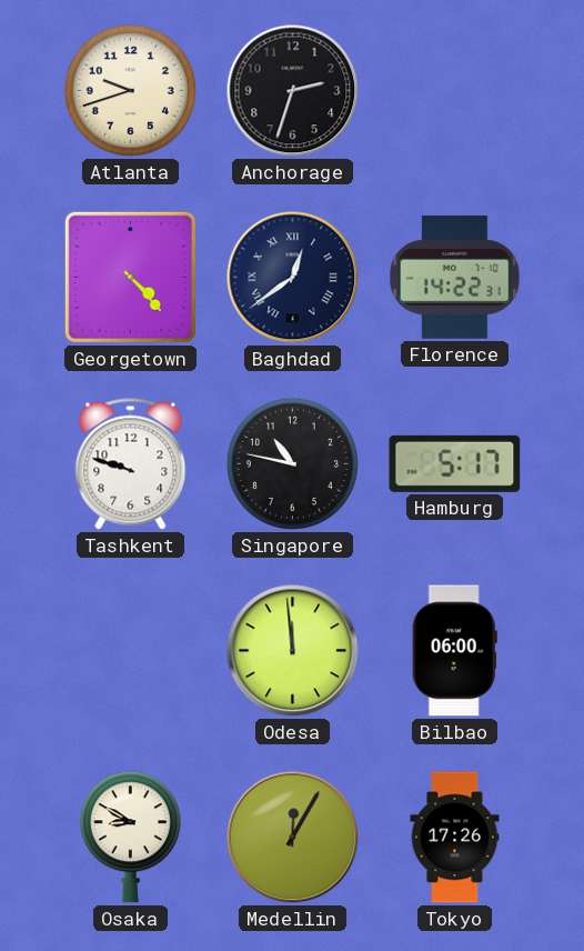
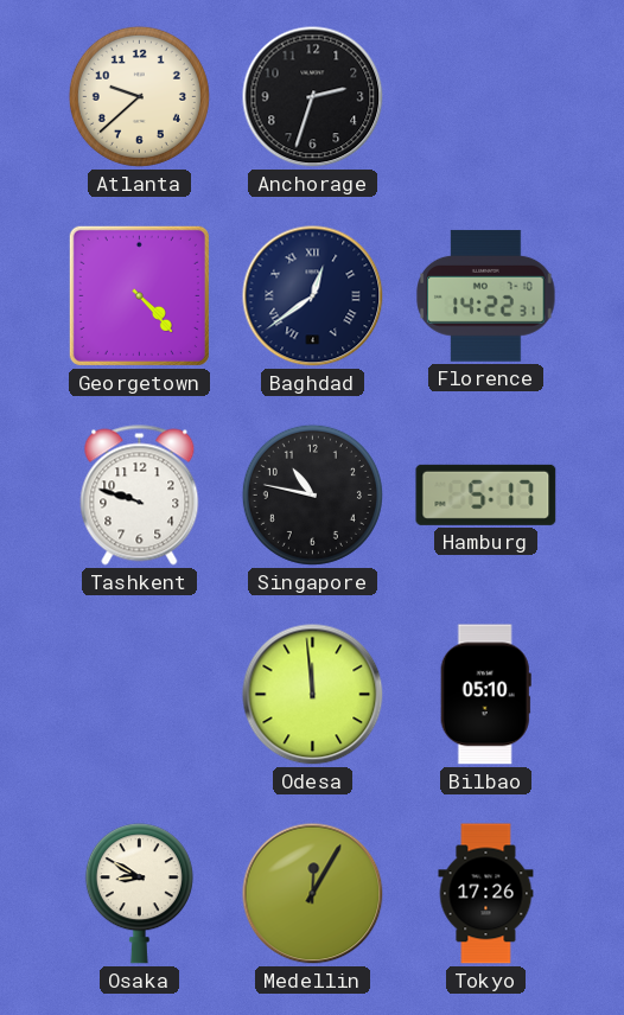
Atlanta: 9:42 -> 9:38
Bilbao: 06:00 -> 05:10
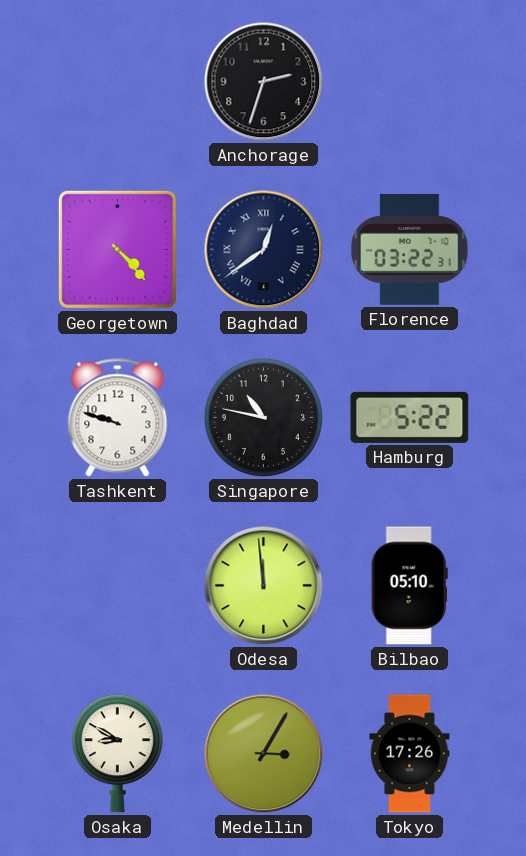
Atlanta: 9:38 -> none
Florence: 14:22 -> 03:22
Hamburg: 5:17 -> 5:22
Medellin: 12:05 -> 3:05
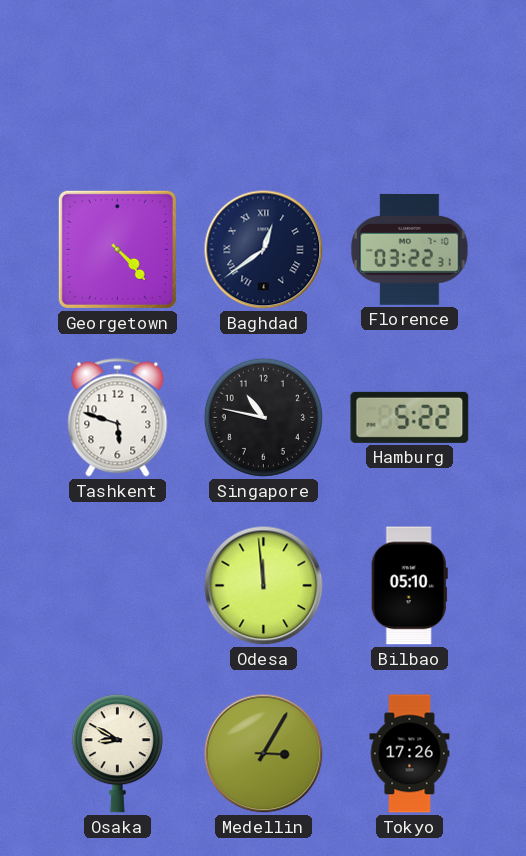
Anchorage: 2:33 -> none
Tashkent: 9:48 -> 5:48
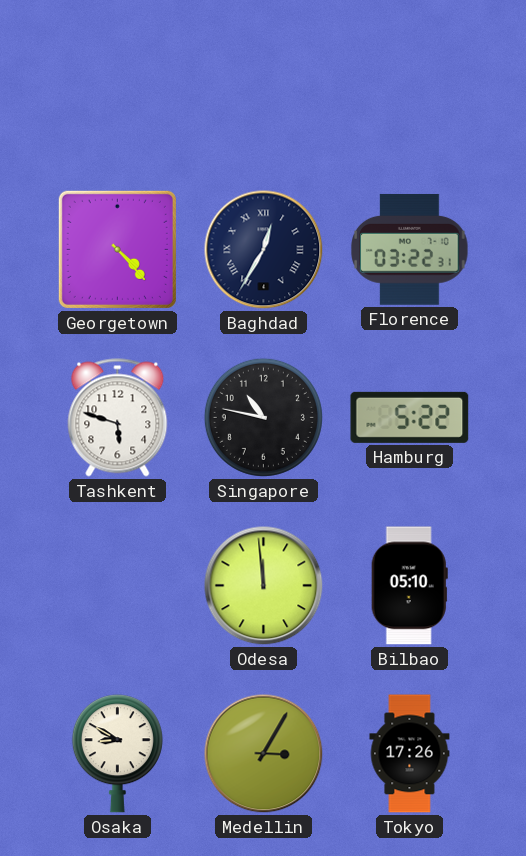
Baghdad: 12:39 -> 12:35
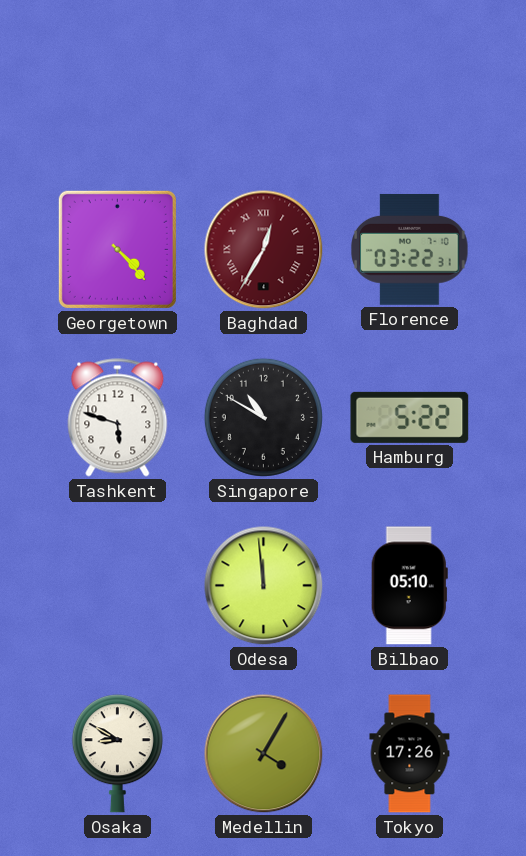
Baghdad dial: navy -> burgundy
Singapore: 10:47 -> 10:50
Medellin: 3:05 -> 4:05
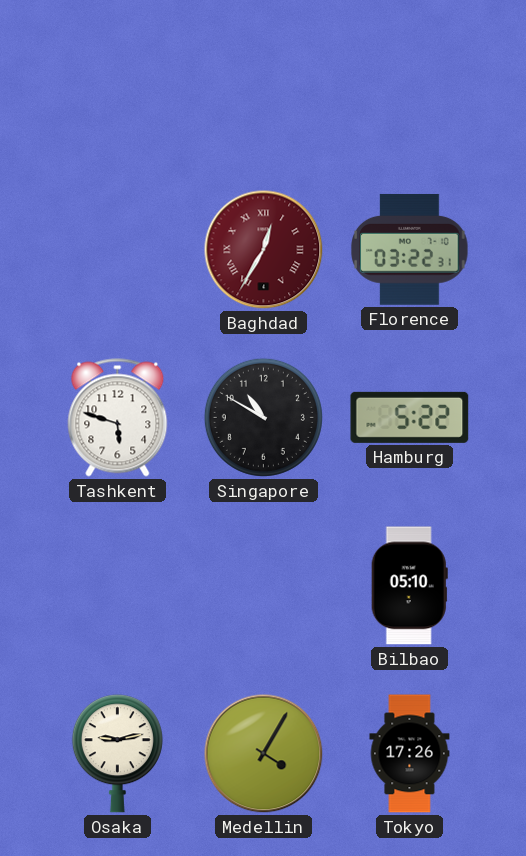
Georgetown: 4:23 -> none
Odesa: 11:59 -> none
Osaka: 8:50 -> 9:13
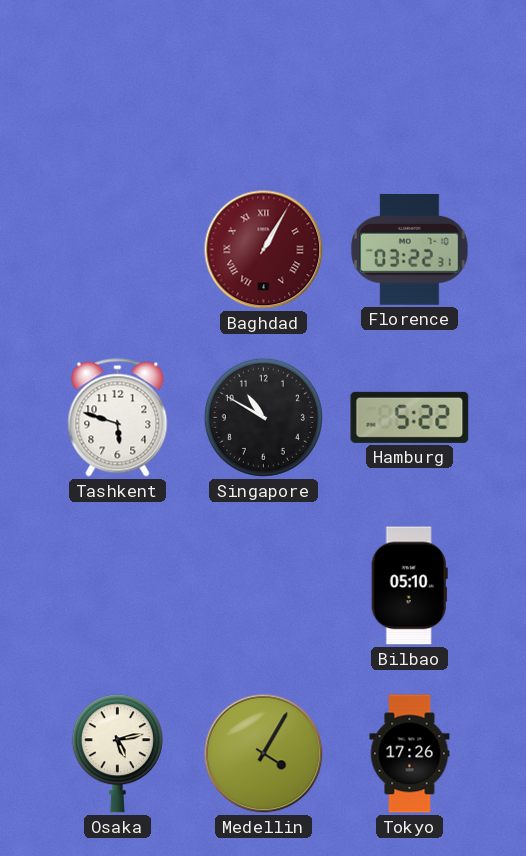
Baghdad: 12:35 -> 1:05
Osaka: 9:13 -> 5:13
